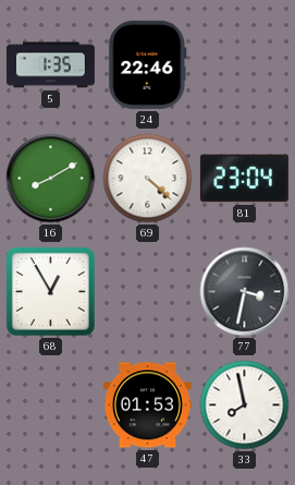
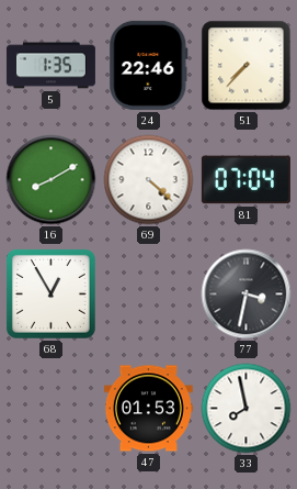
51: none -> 7:37
81: 23:04 -> 07:04
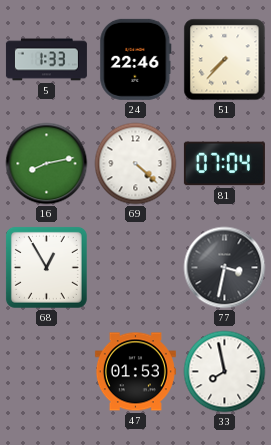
5: 1:35 -> 1:33
16: 8:10 -> 8:13
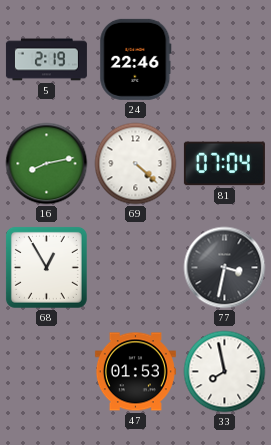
5: 1:33 -> 2:19
51: 7:37 -> none
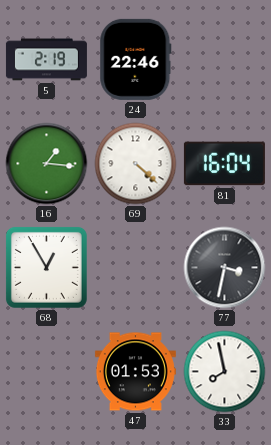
16: 8:13 -> 1:16
81: 07:04 -> 16:04
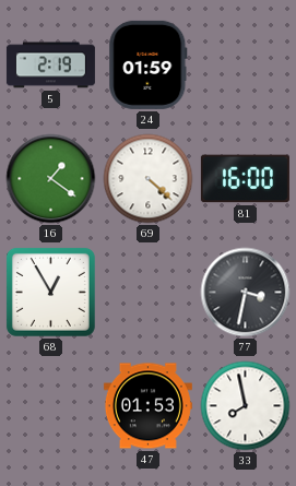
24: 22:46 -> 01:59
16: 1:16 -> 1:21
81: 16:04 -> 16:00
